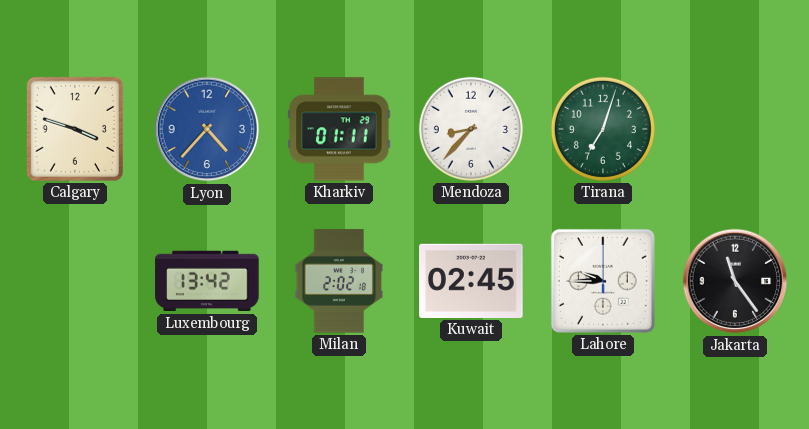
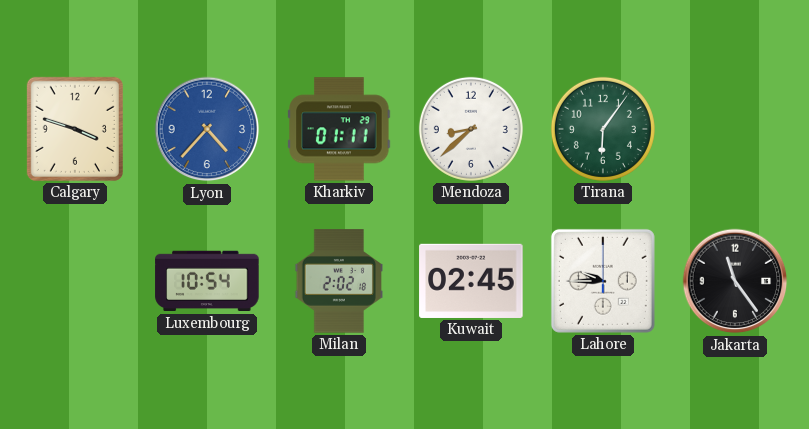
Mendoza: 8:37 -> 8:38
Tirana: 7:03 -> 6:06
Luxembourg: 13:42 -> 10:54
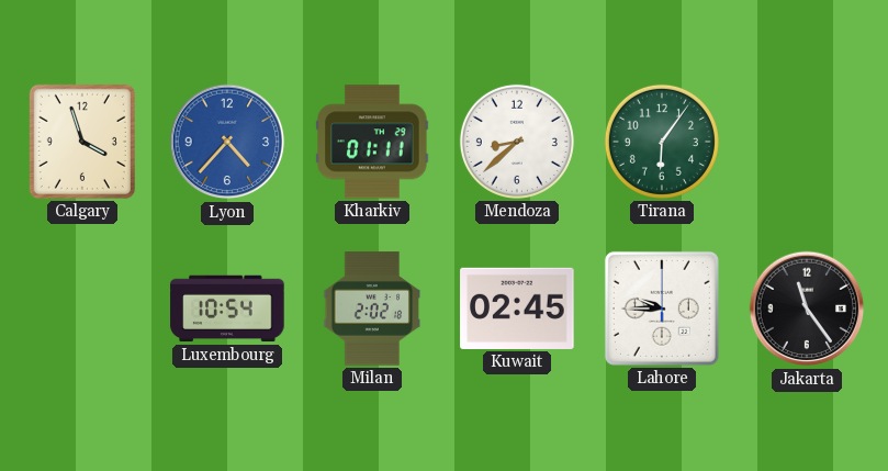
Calgary: 3:48 -> 3:57
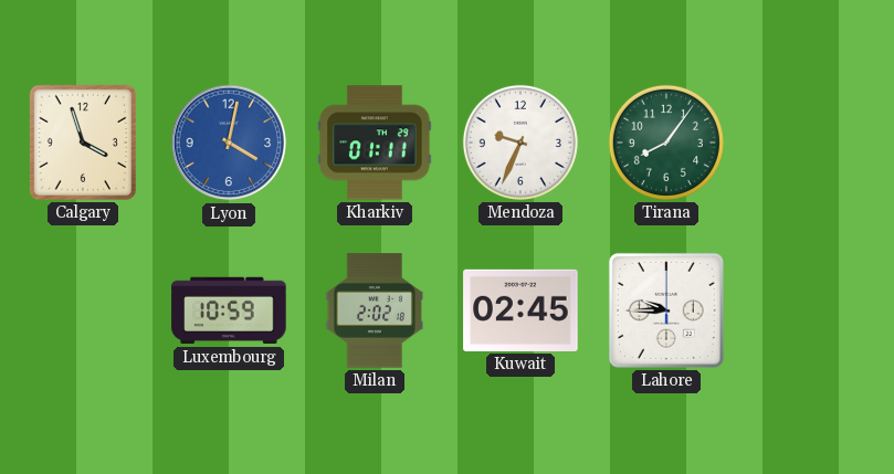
Lyon: 4:37 -> 4:02
Mendoza: 8:38 -> 9:34
Tirana: 6:06 -> 8:06
Luxembourg: 10:54 -> 10:59
Jakarta: 11:24 -> none
